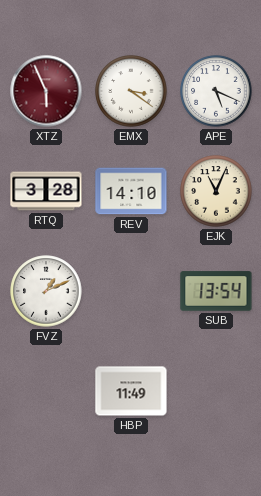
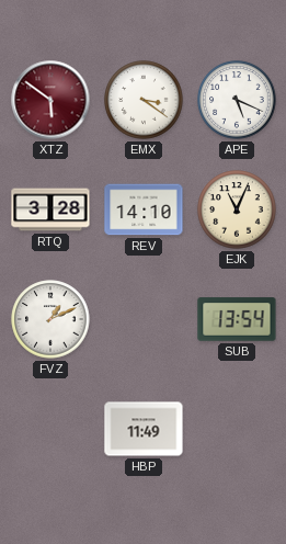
XTZ: 5:56 -> 5:51
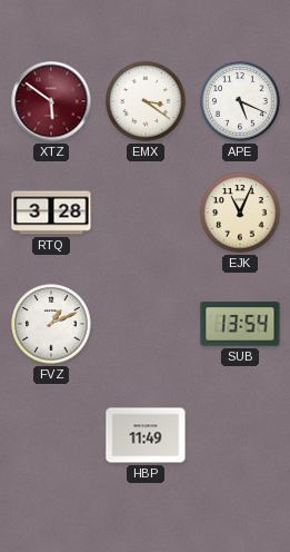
REV: 14:10 -> none
